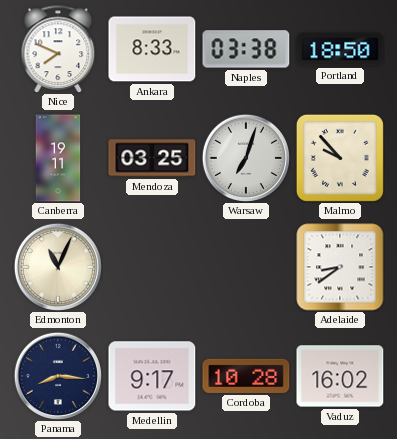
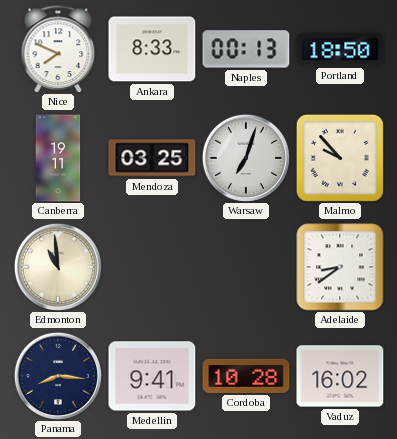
Naples: 03:38 -> 00:13
Edmonton: 11:04 -> 10:59
Medellin: 9:17 -> 9:41
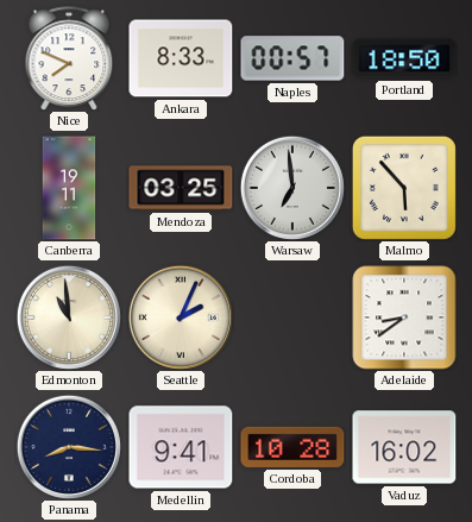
Naples: 00:13 -> 00:57
Warsaw: 7:03 -> 6:59
Malmo: 9:53 -> 5:53
Seattle: none -> 2:04
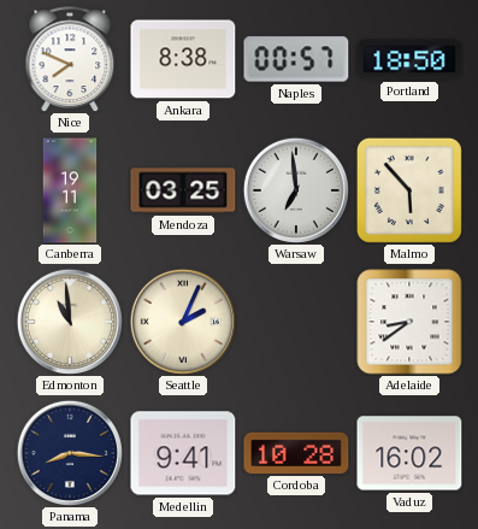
Ankara: 8:33 -> 8:38
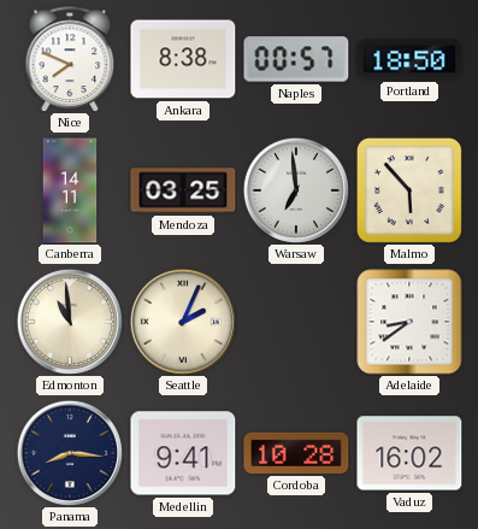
Canberra: 19:11 -> 14:11
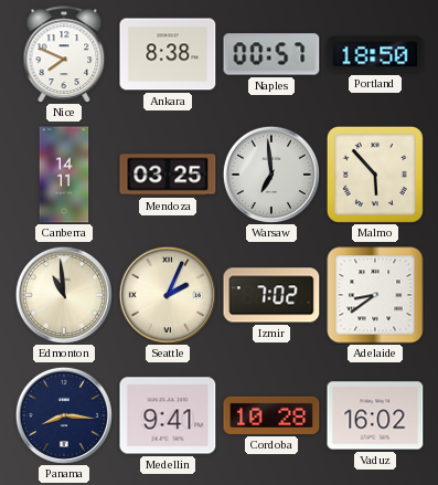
Izmir: none -> 7:02
